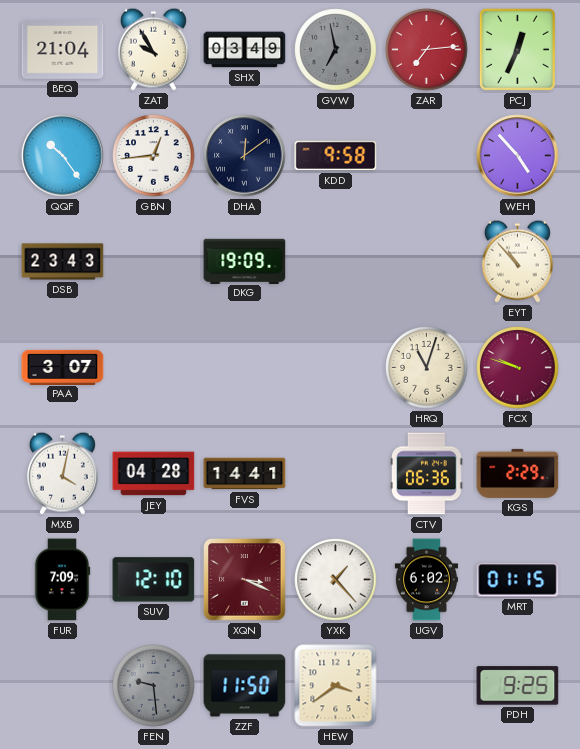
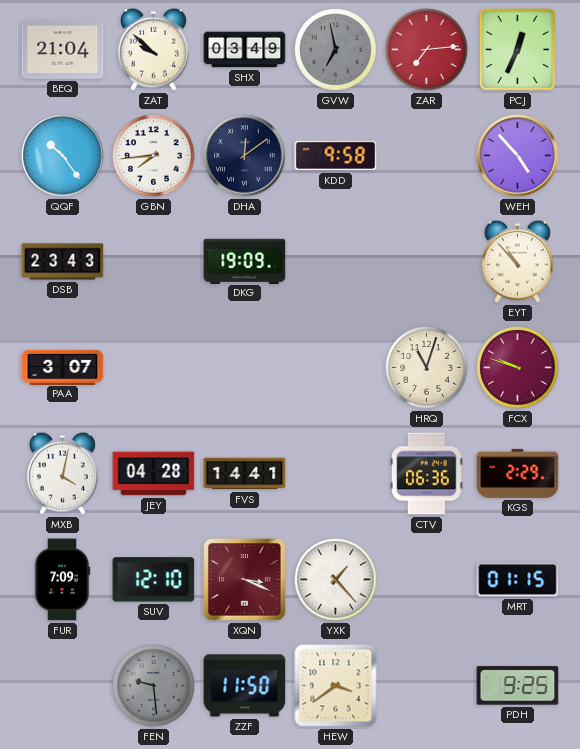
ZAT: 9:55 -> 9:52
GBN: 12:44 -> 7:44
UGV: 6:02 -> none
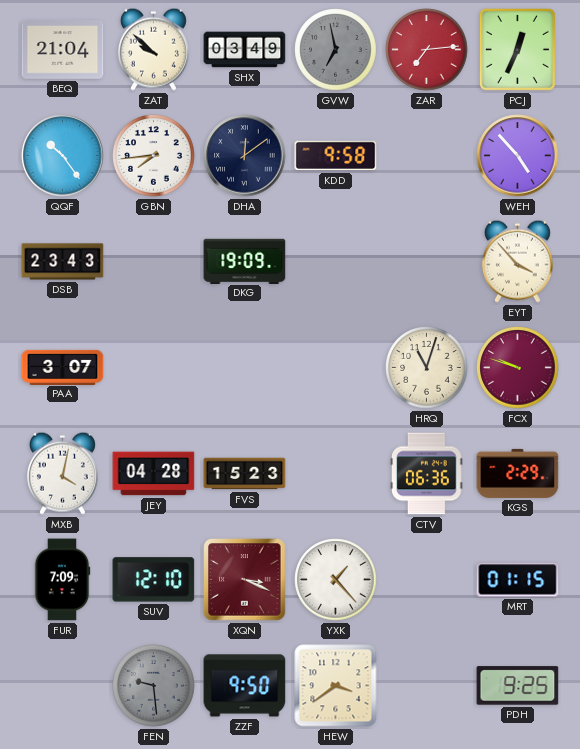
EYT: 10:53 -> 3:53
FVS: 14:41 -> 15:23
ZZF: 11:50 -> 9:50
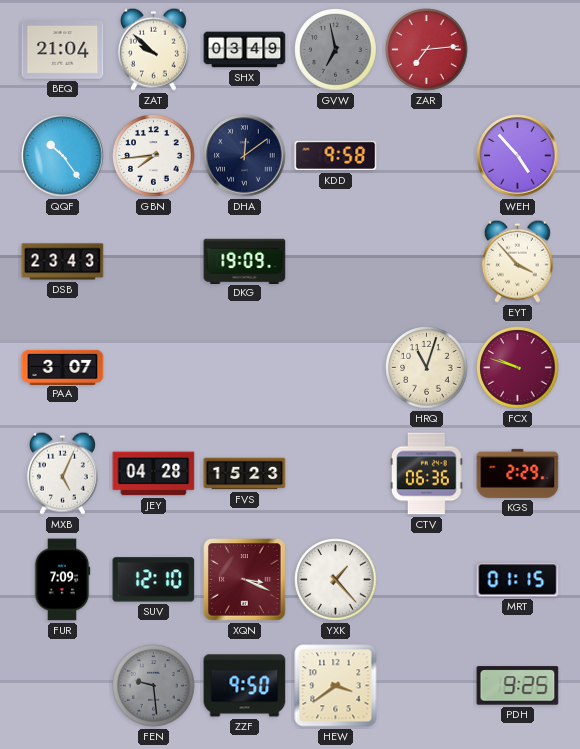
PCJ: 12:34 -> none
MXB: 4:02 -> 5:04
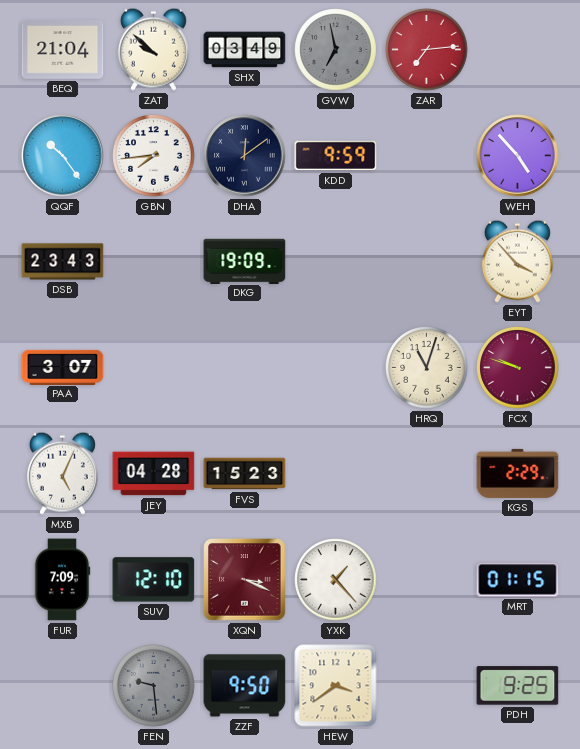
KDD: 9:58 -> 9:59
CTV: 06:36 -> none
